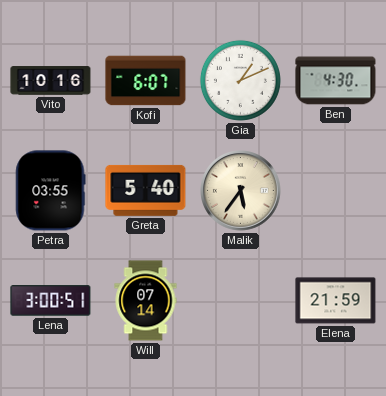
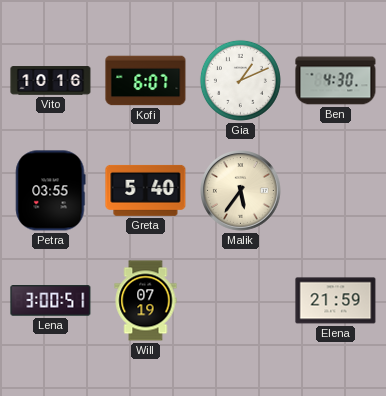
Will: 07:14 -> 07:19
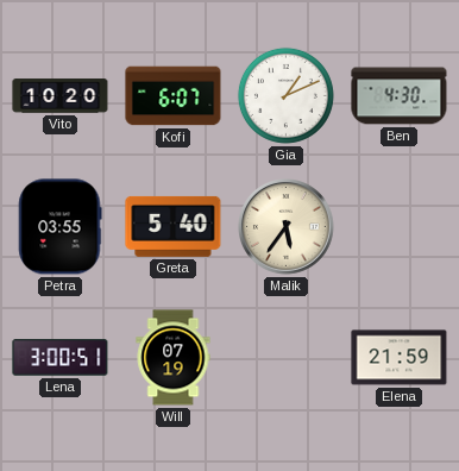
Vito: 10:16 -> 10:20
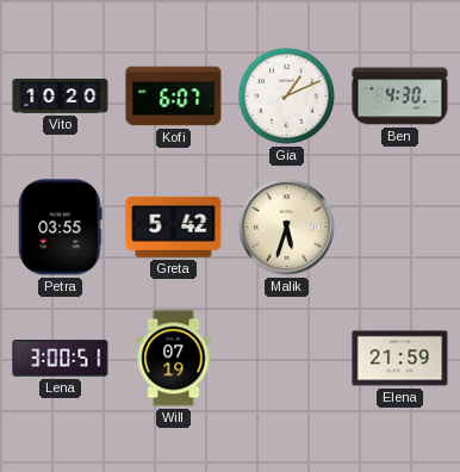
Greta: 5:40 -> 5:42
Malik: 5:36 -> 5:33
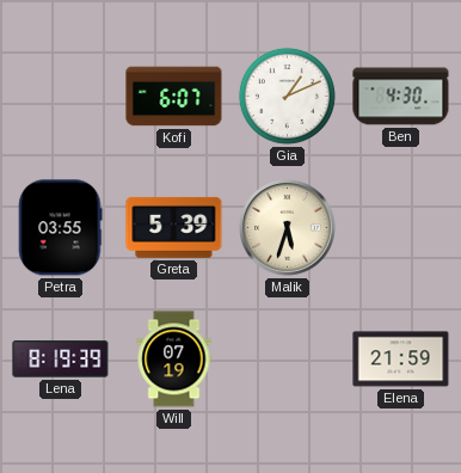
Vito: 10:20 -> none
Greta: 5:42 -> 5:39
Lena: 3:00 -> 8:19
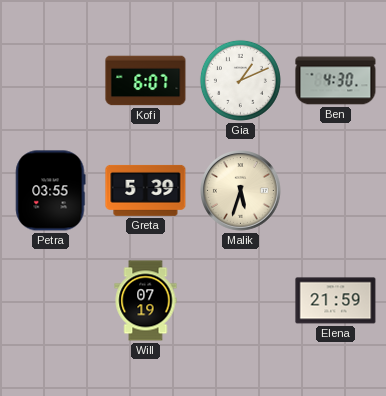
Lena: 8:19 -> none
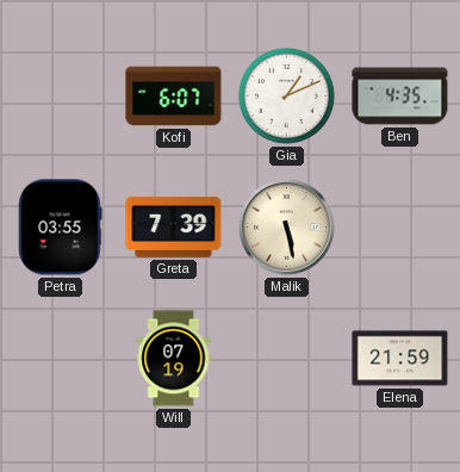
Ben: 4:30 -> 4:35
Greta: 5:39 -> 7:39
Malik: 5:33 -> 5:28
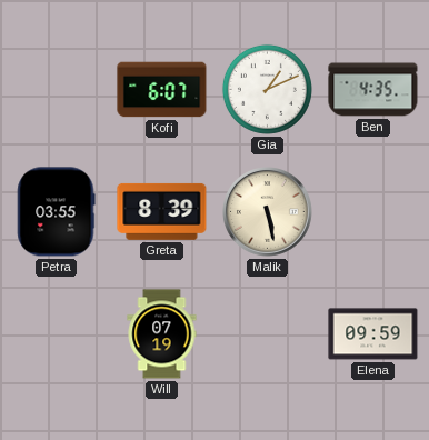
Greta: 7:39 -> 8:39
Elena: 21:59 -> 09:59
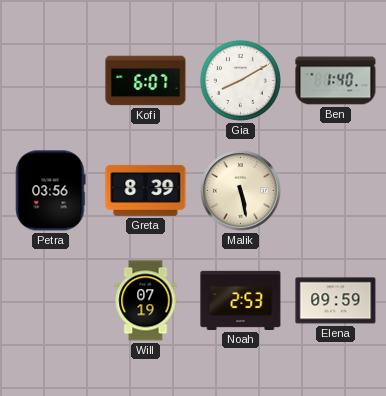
Gia: 1:11 -> 8:10
Ben: 4:35 -> 1:40
Petra: 03:55 -> 03:56
Noah: none -> 2:53
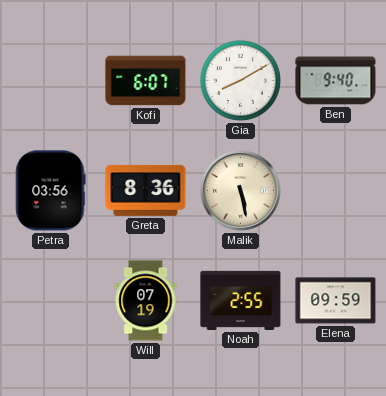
Ben: 1:40 -> 9:40
Greta: 8:39 -> 8:36
Noah: 2:53 -> 2:55
